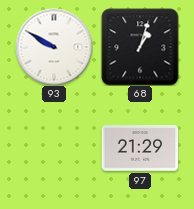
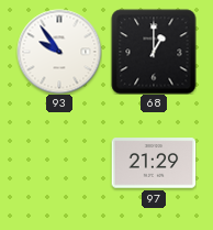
93: 9:50 -> 9:54
68: 1:03 -> 1:00
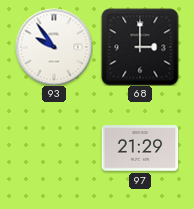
68: 1:00 -> 3:00
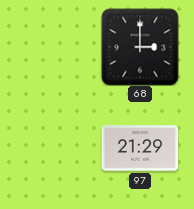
93: 9:54 -> none
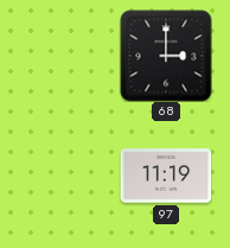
97: 21:29 -> 11:19
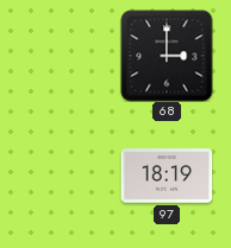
97: 11:19 -> 18:19
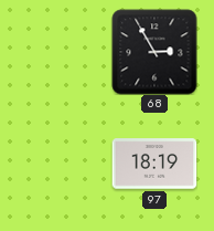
68: 3:00 -> 2:55
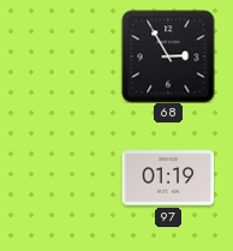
97: 18:19 -> 01:19
